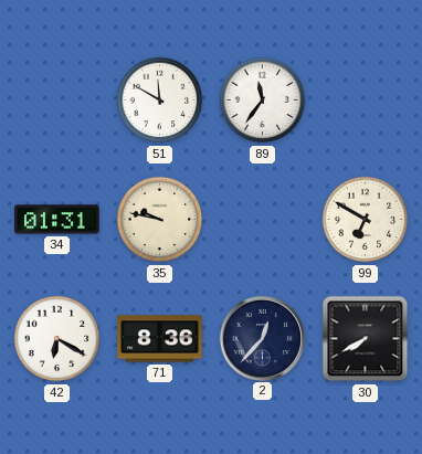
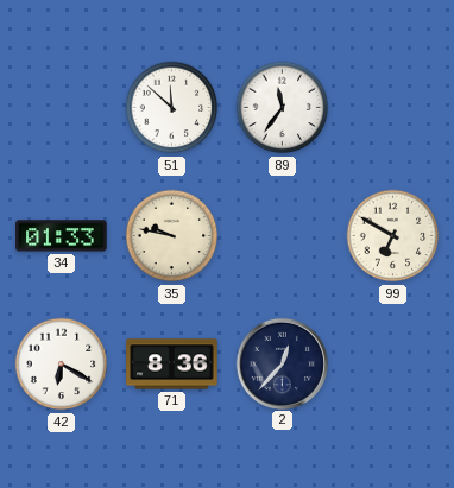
51: 11:50 -> 11:52
34: 01:31 -> 01:33
30: 7:40 -> none
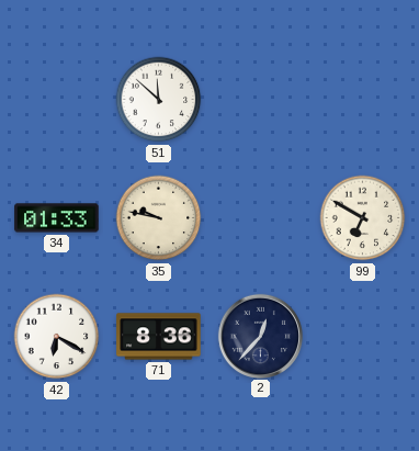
89: 11:36 -> none
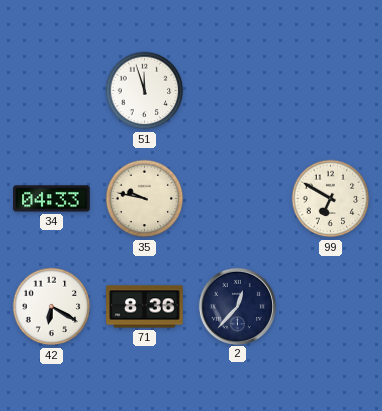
51: 11:52 -> 11:57
34: 01:33 -> 04:33
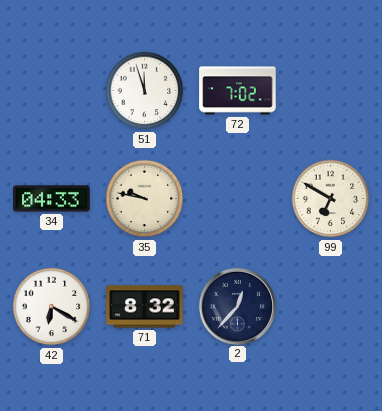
72: none -> 7:02
71: 8:36 -> 8:32
